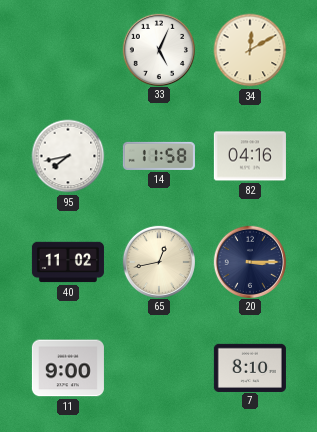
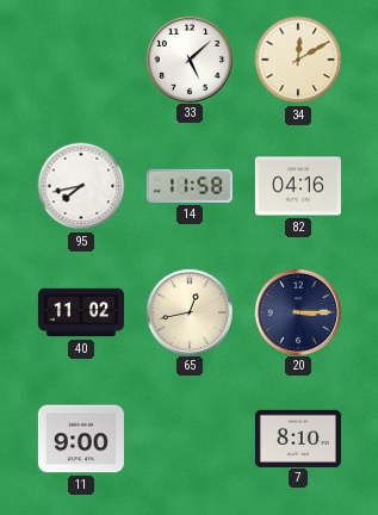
33: 5:04 -> 5:08
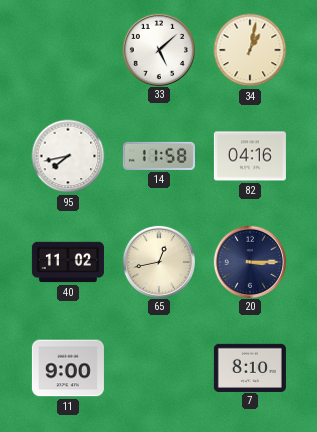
34: 12:10 -> 1:02
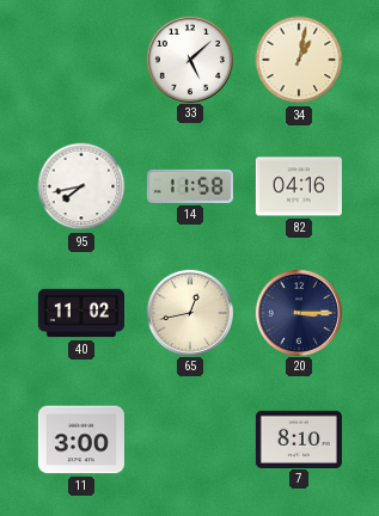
11: 9:00 -> 3:00
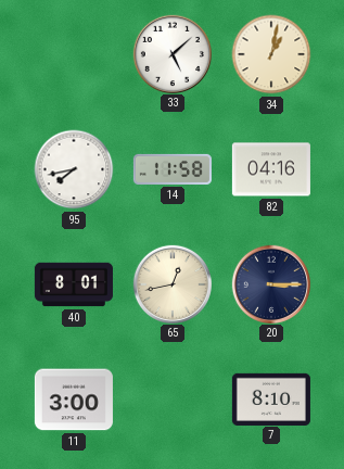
40: 11:02 -> 8:01
